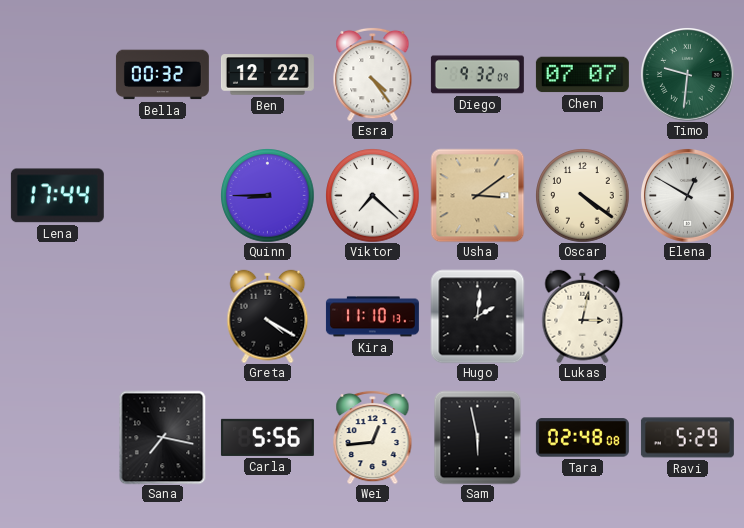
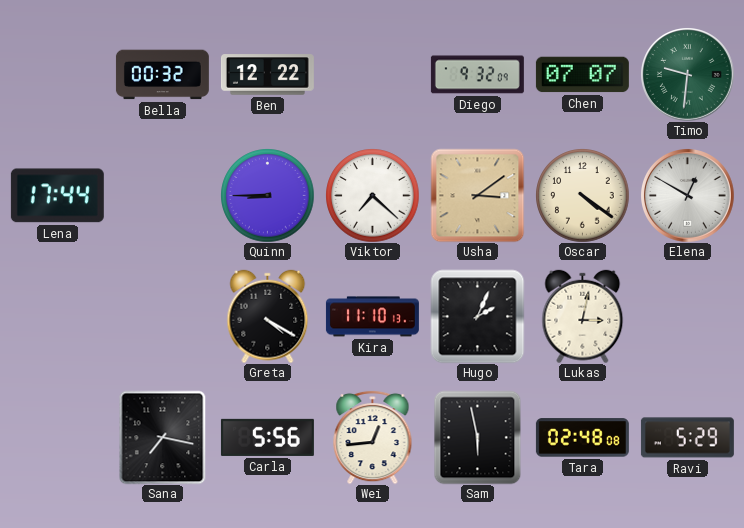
Esra: 4:24 -> none
Hugo: 2:01 -> 2:04
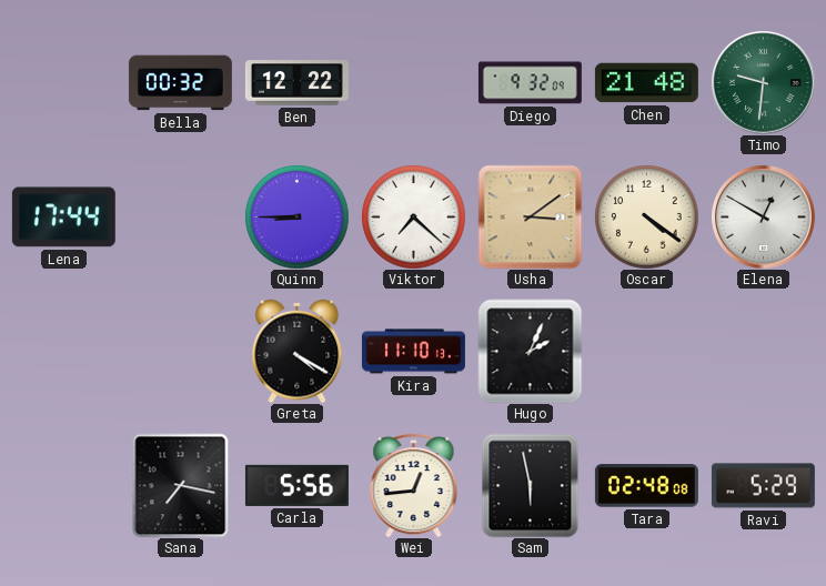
Chen: 07:07 -> 21:48
Lukas: 3:02 -> none
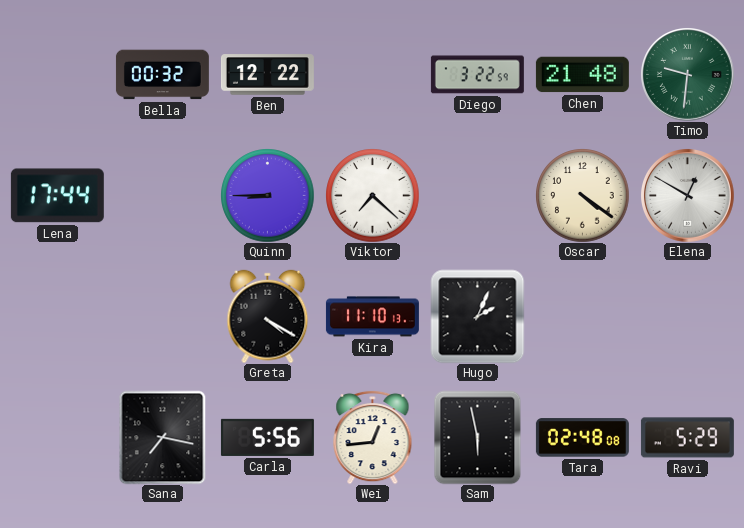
Diego: 9:32 -> 3:22
Usha: 3:09 -> none
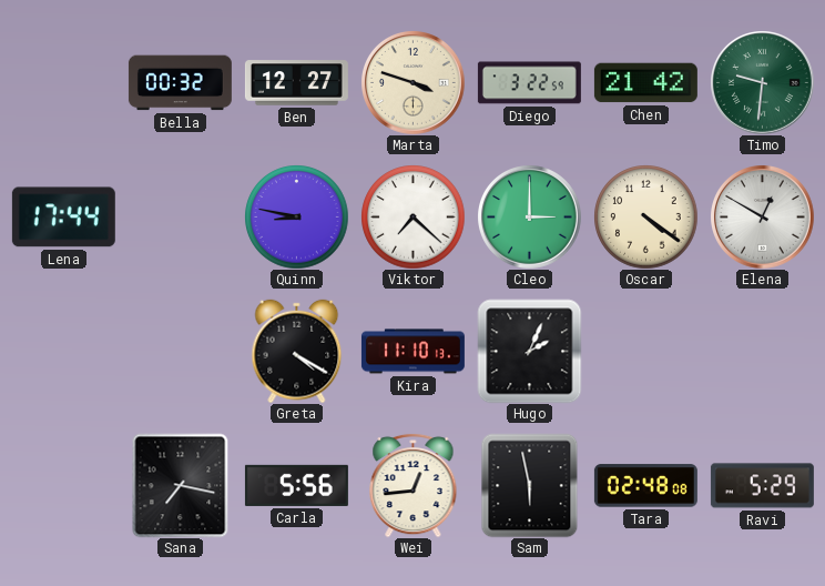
Ben: 12:22 -> 12:27
Marta: none -> 3:48
Chen: 21:48 -> 21:42
Quinn: 8:45 -> 8:47
Cleo: none -> 3:00
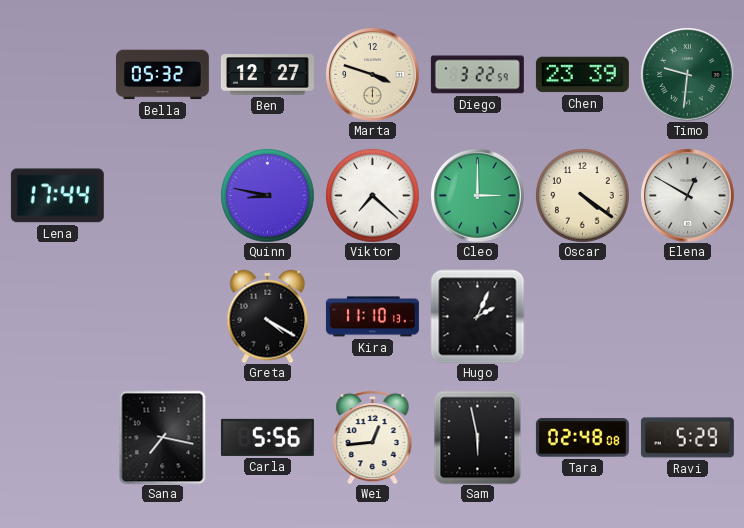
Bella: 00:32 -> 05:32
Chen: 21:42 -> 23:39
